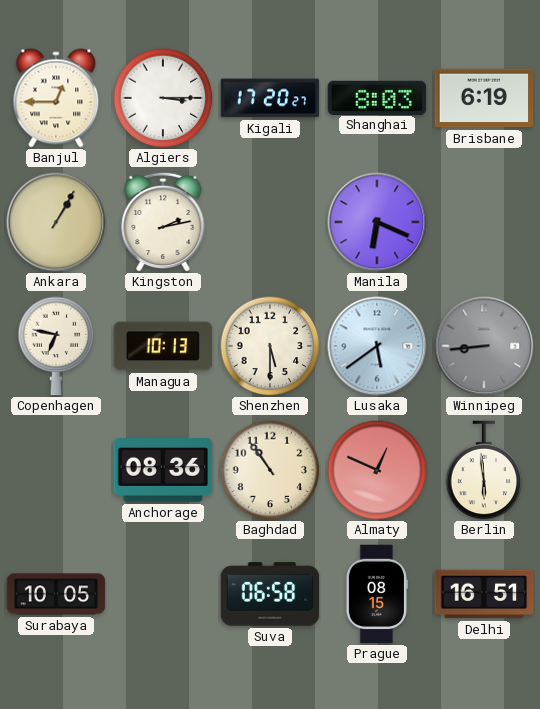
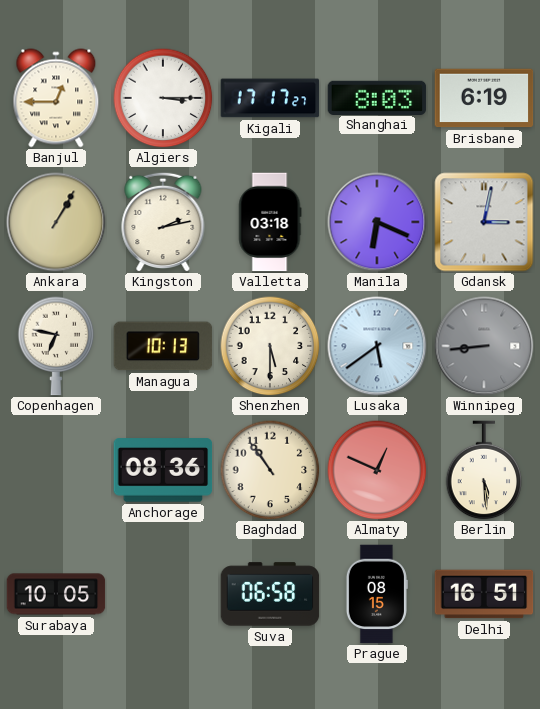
Kigali: 17:20 -> 17:17
Valletta: none -> 03:18
Gdansk: none -> 3:02
Berlin: 5:59 -> 5:29
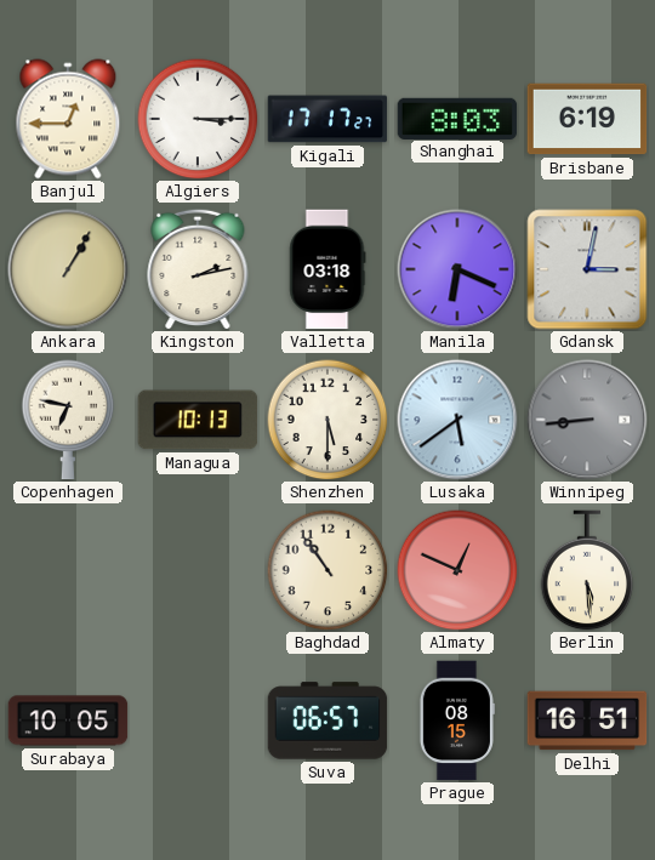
Anchorage: 08:36 -> none
Suva: 06:58 -> 06:57
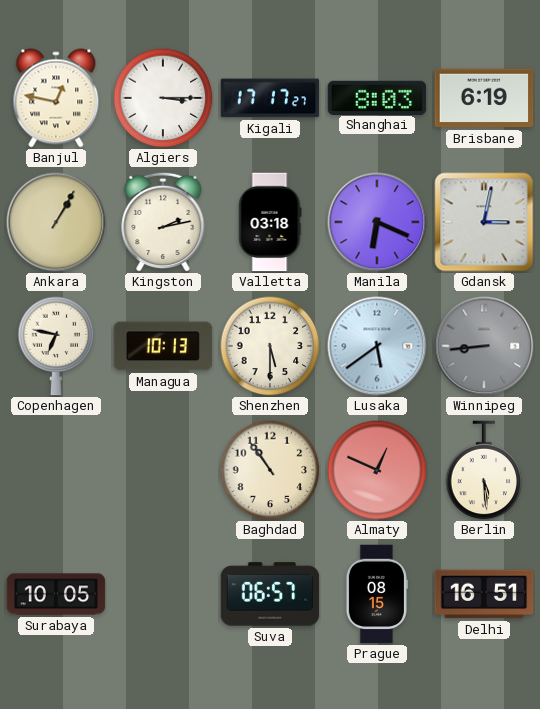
Banjul: 12:45 -> 12:47
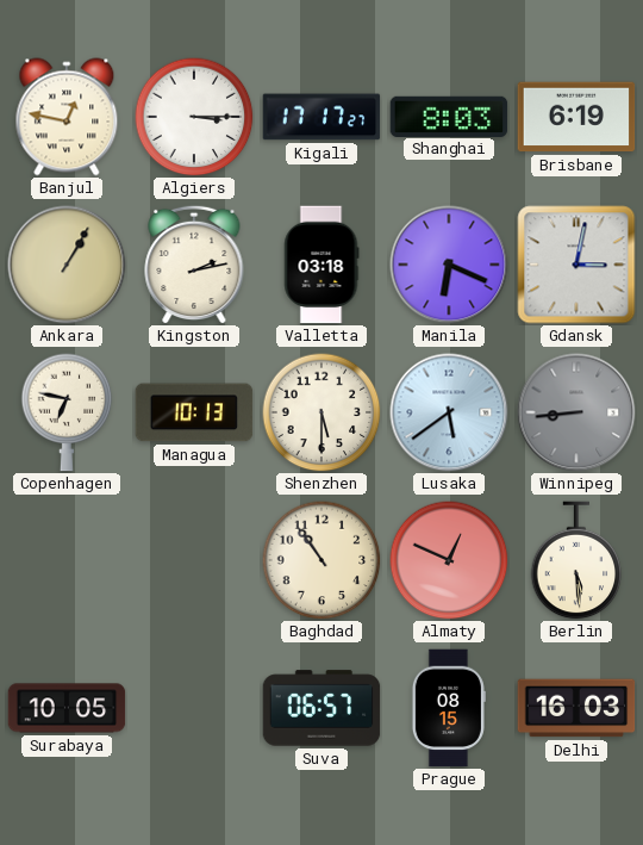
Delhi: 16:51 -> 16:03
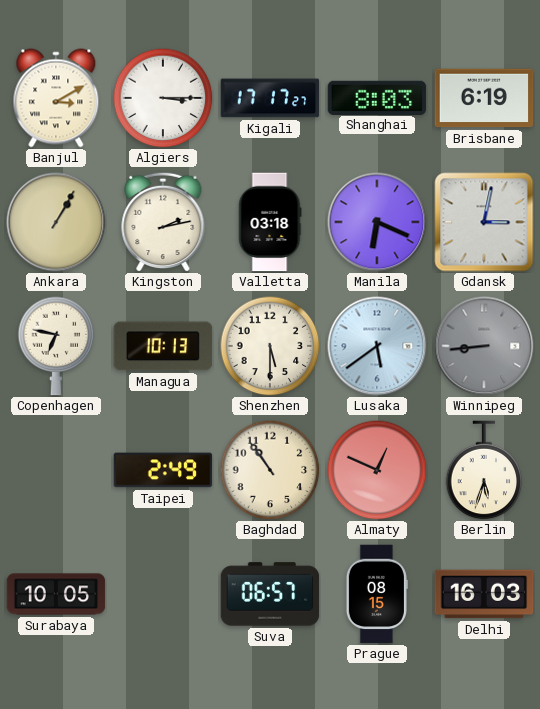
Banjul: 12:47 -> 3:10
Taipei: none -> 2:49
Berlin: 5:29 -> 5:33
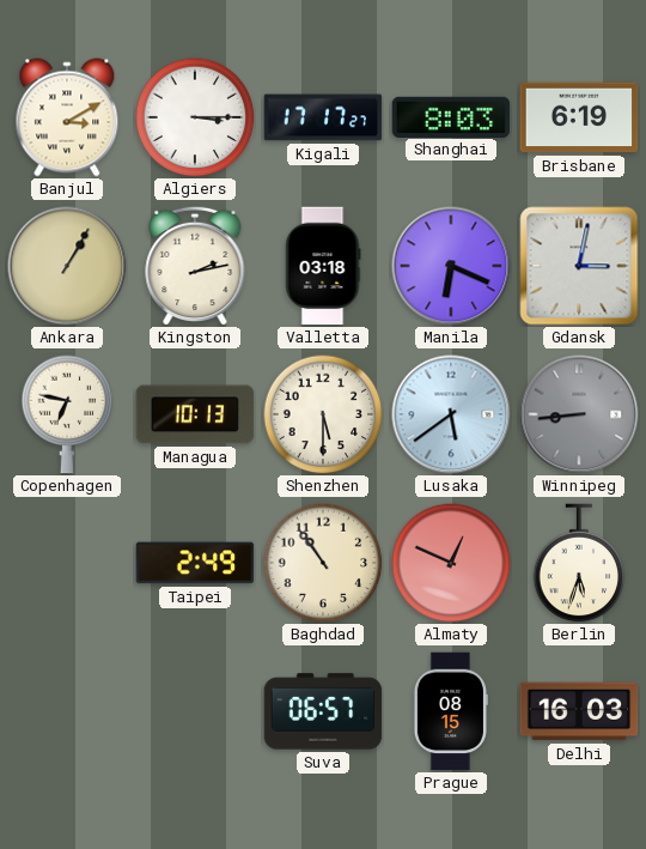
Surabaya: 10:05 -> none
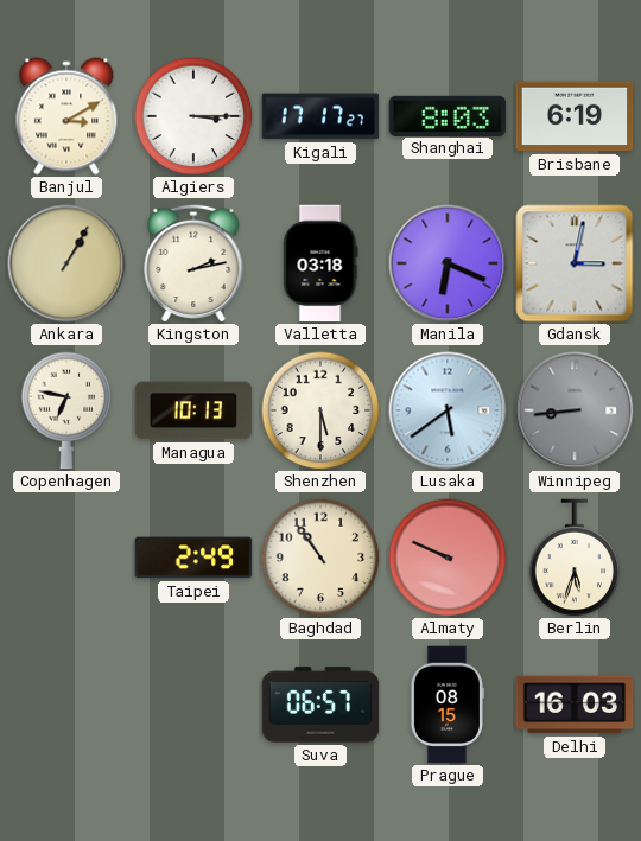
Almaty: 12:49 -> 9:49
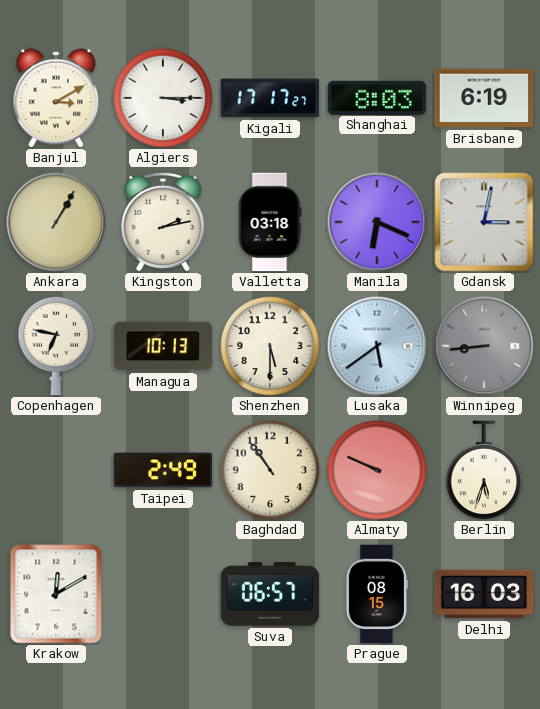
Krakow: none -> 12:10
